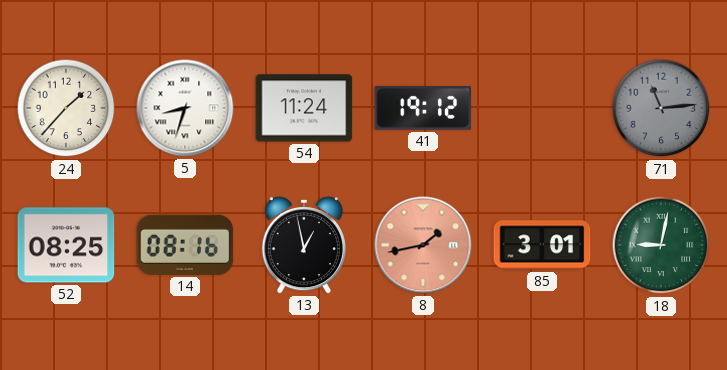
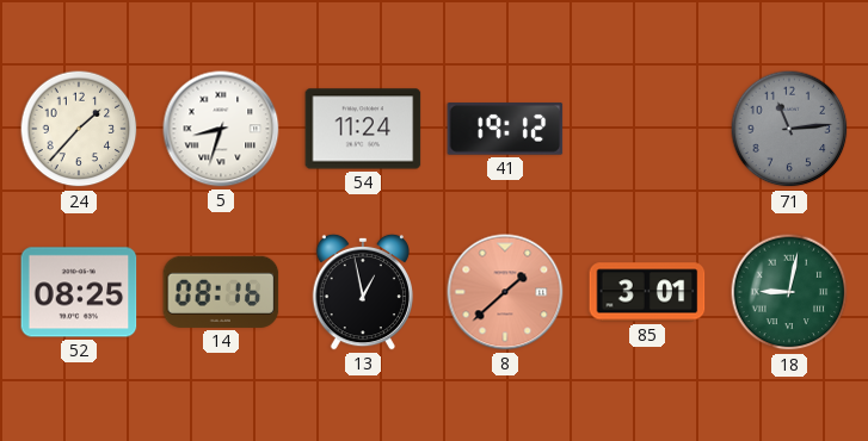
8: 1:43 -> 1:38
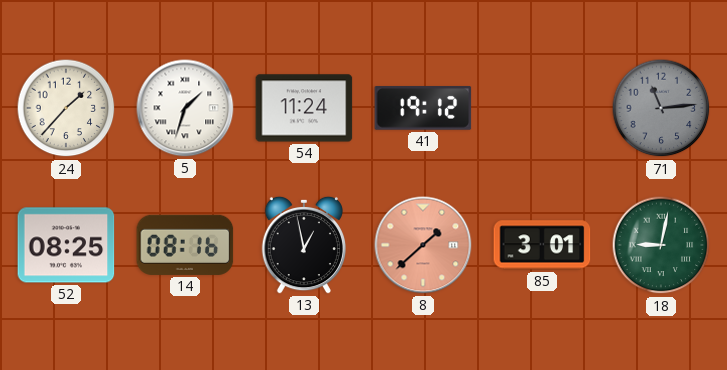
5: 8:33 -> 1:33
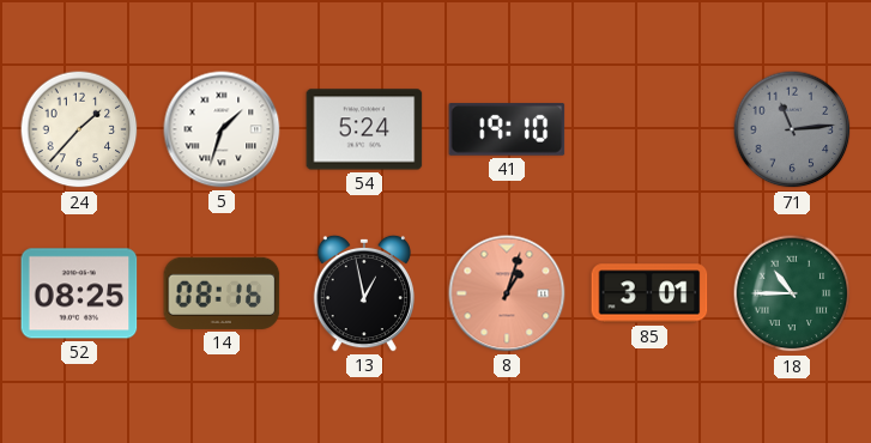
54: 11:24 -> 5:24
41: 19:12 -> 19:10
8: 1:38 -> 1:03
18: 9:02 -> 10:45
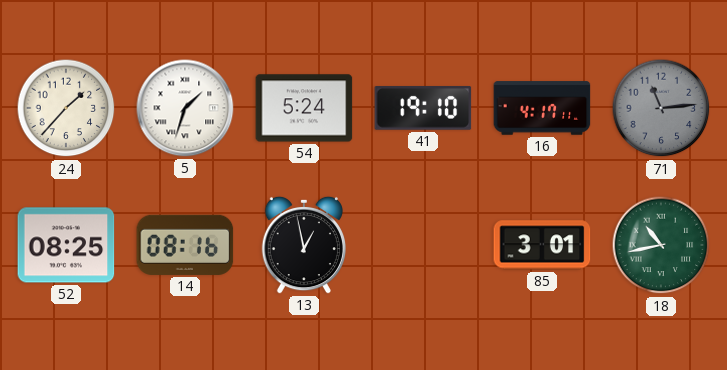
16: none -> 4:17
8: 1:03 -> none
18: 10:45 -> 10:43
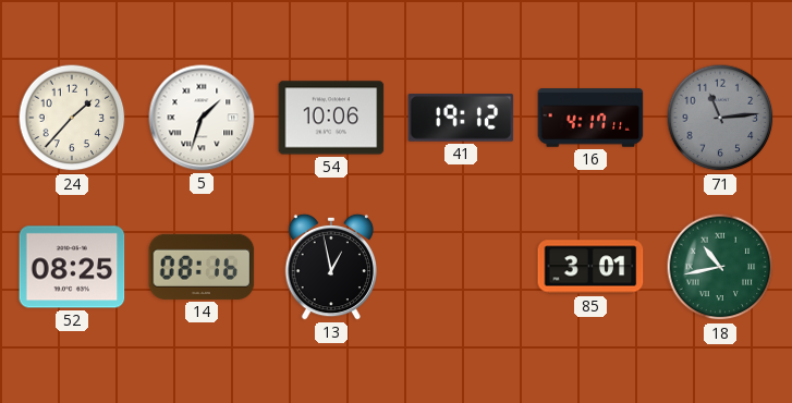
54: 5:24 -> 10:06
41: 19:10 -> 19:12
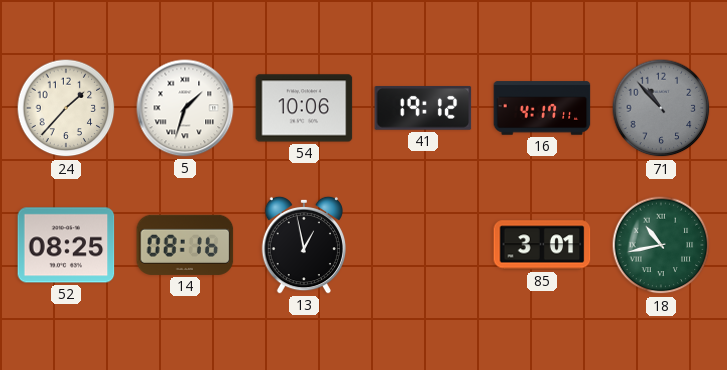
71: 11:14 -> 10:53
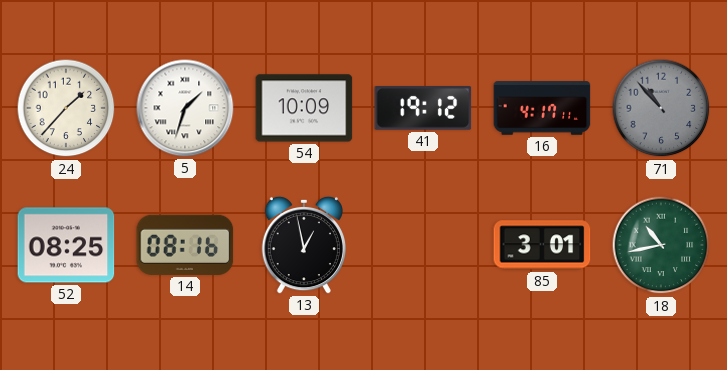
54: 10:06 -> 10:09
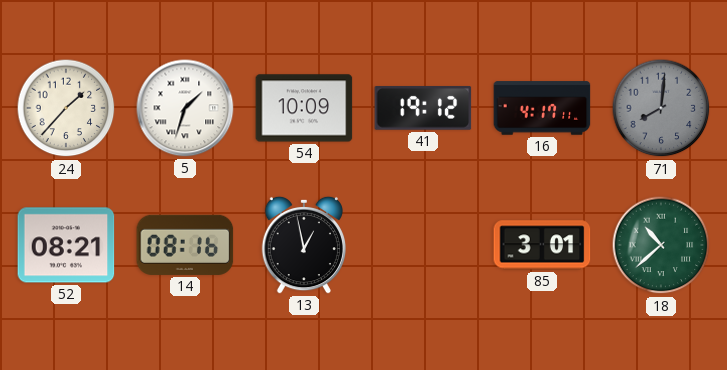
71: 10:53 -> 8:01
52: 08:25 -> 08:21
18: 10:43 -> 10:38
